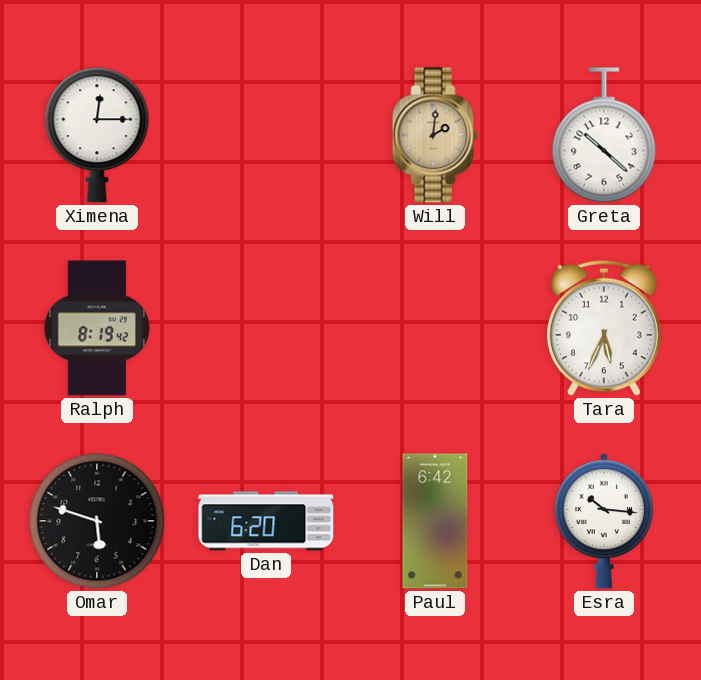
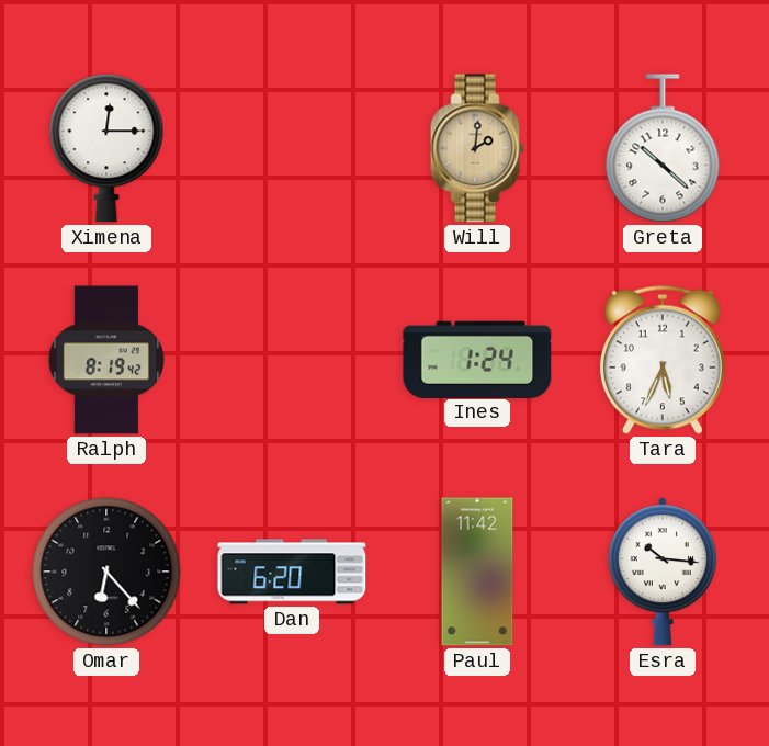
Ines: none -> 1:24
Omar: 5:48 -> 6:23
Paul: 6:42 -> 11:42
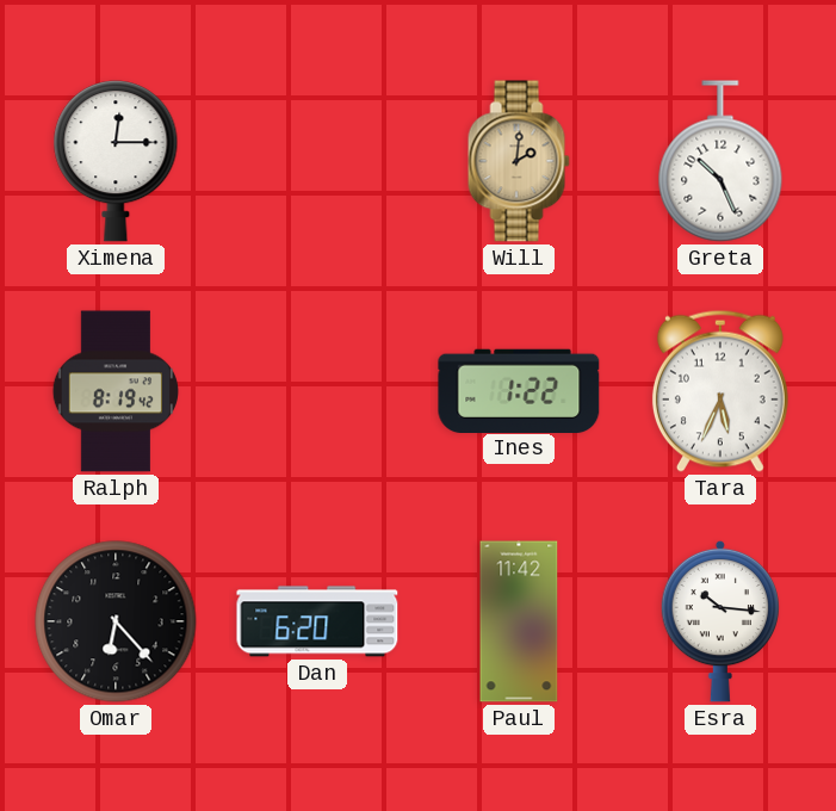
Greta: 10:22 -> 10:26
Ines: 1:24 -> 1:22
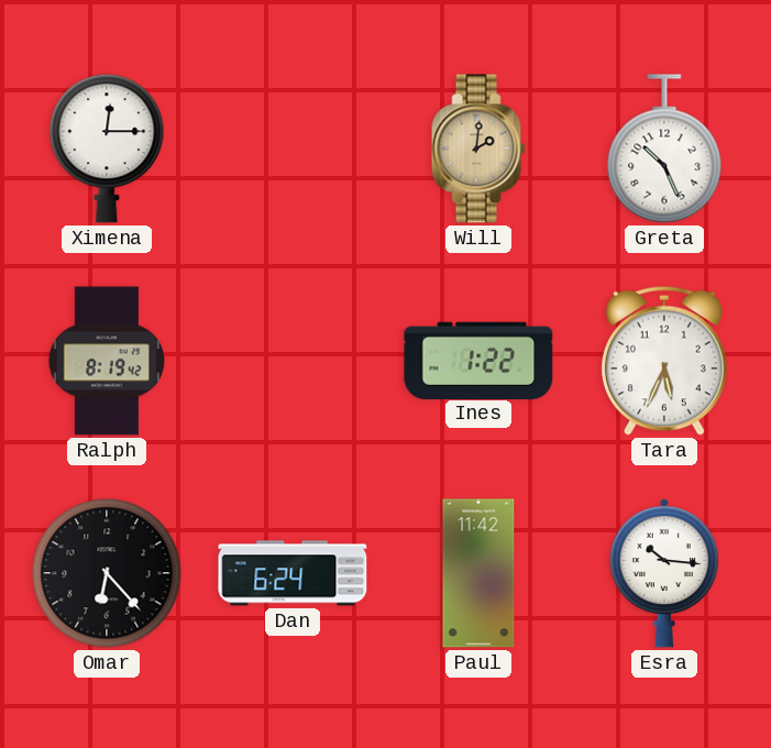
Dan: 6:20 -> 6:24
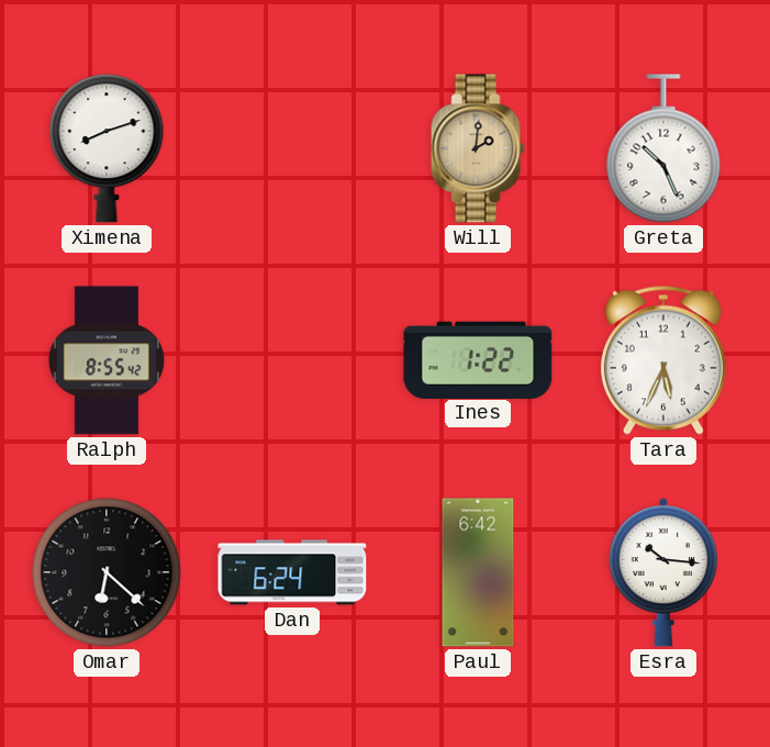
Ximena: 12:15 -> 8:12
Ralph: 8:19 -> 8:55
Omar: 6:23 -> 6:22
Paul: 11:42 -> 6:42
